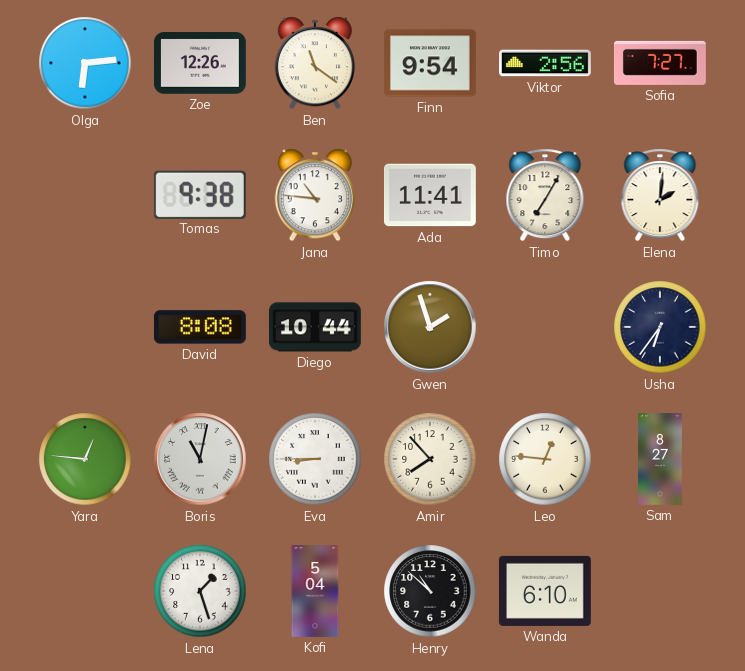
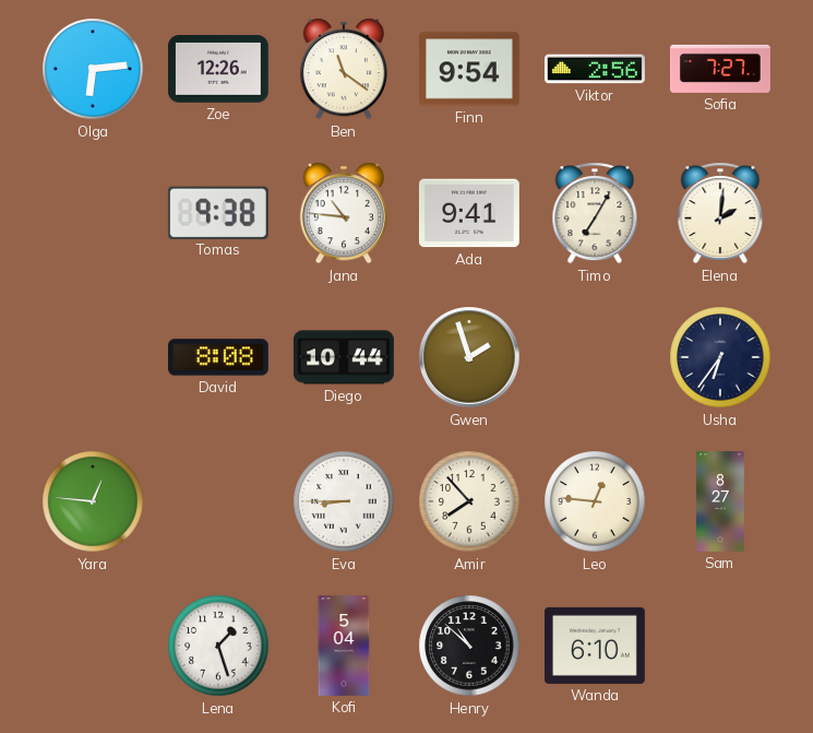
Ada: 11:41 -> 9:41
Boris: 11:02 -> none
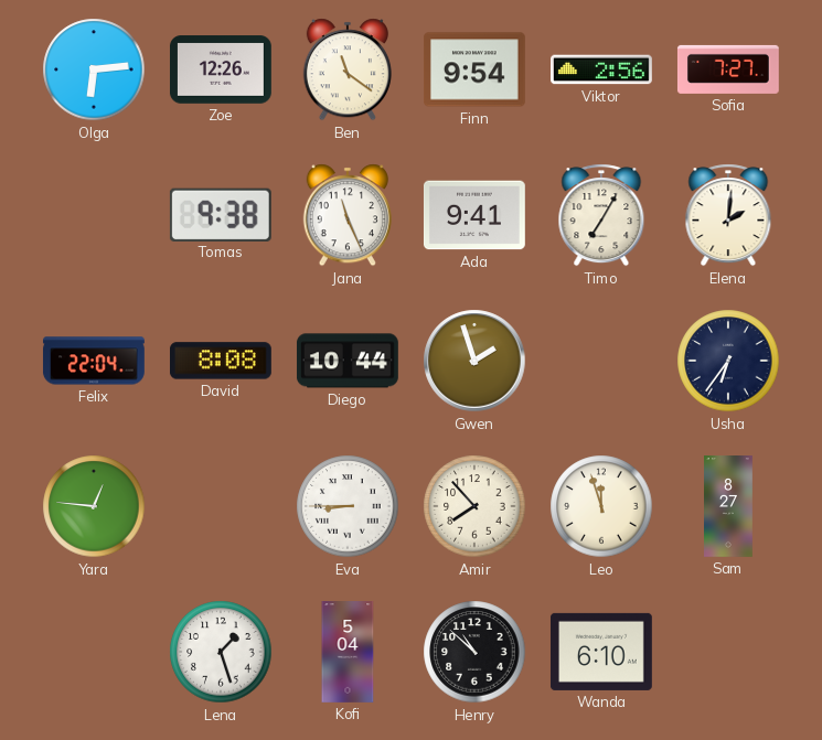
Jana: 10:46 -> 11:26
Felix: none -> 22:04
Leo: 12:46 -> 11:57
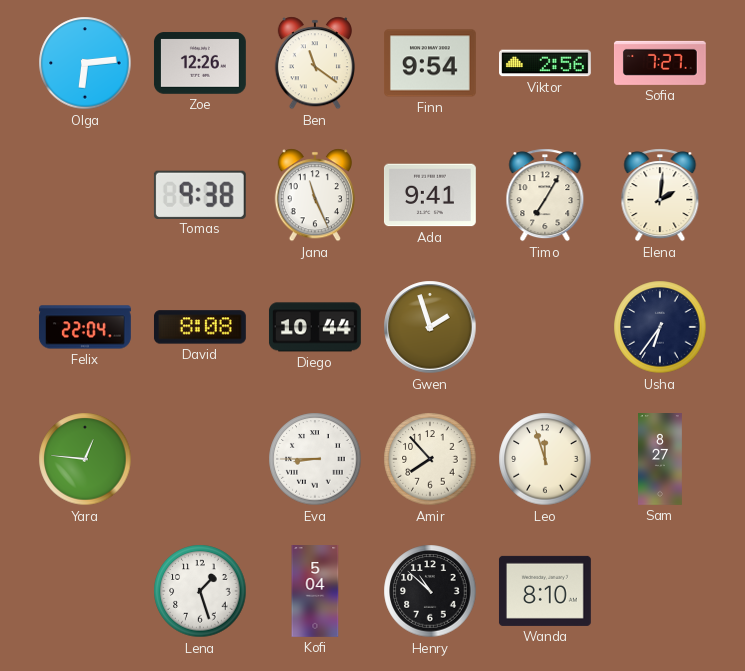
Wanda: 6:10 -> 8:10
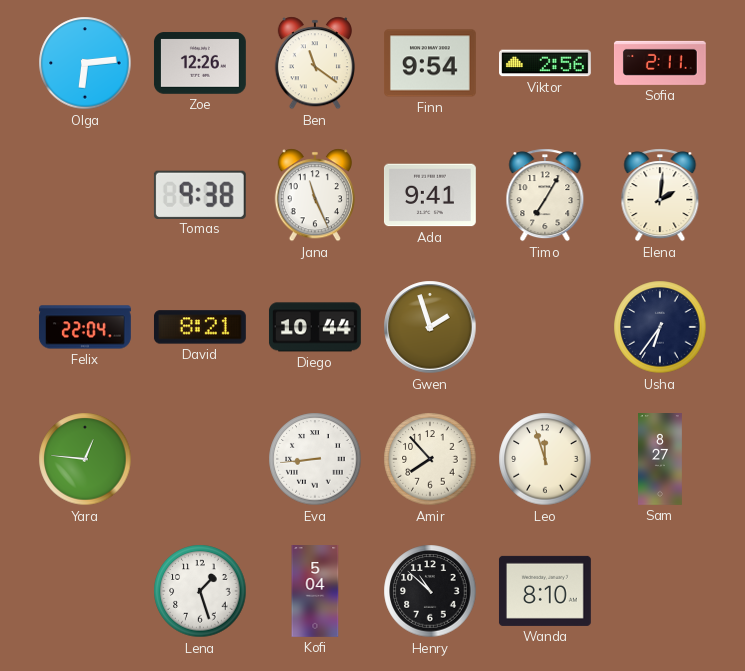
Sofia: 7:27 -> 2:11
David: 8:08 -> 8:21
Eva: 8:45 -> 8:44
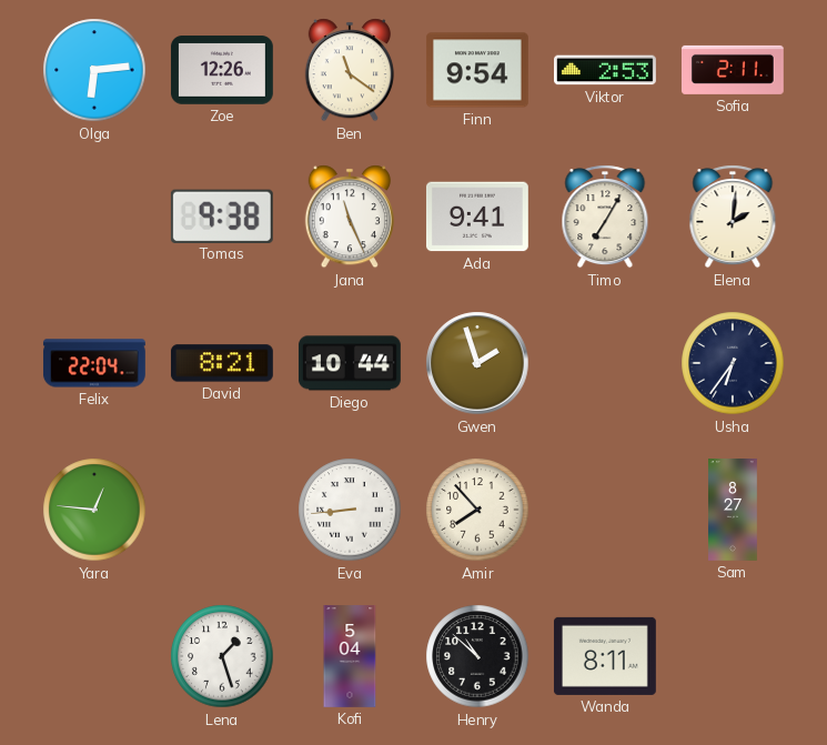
Viktor: 2:56 -> 2:53
Leo: 11:57 -> none
Wanda: 8:10 -> 8:11
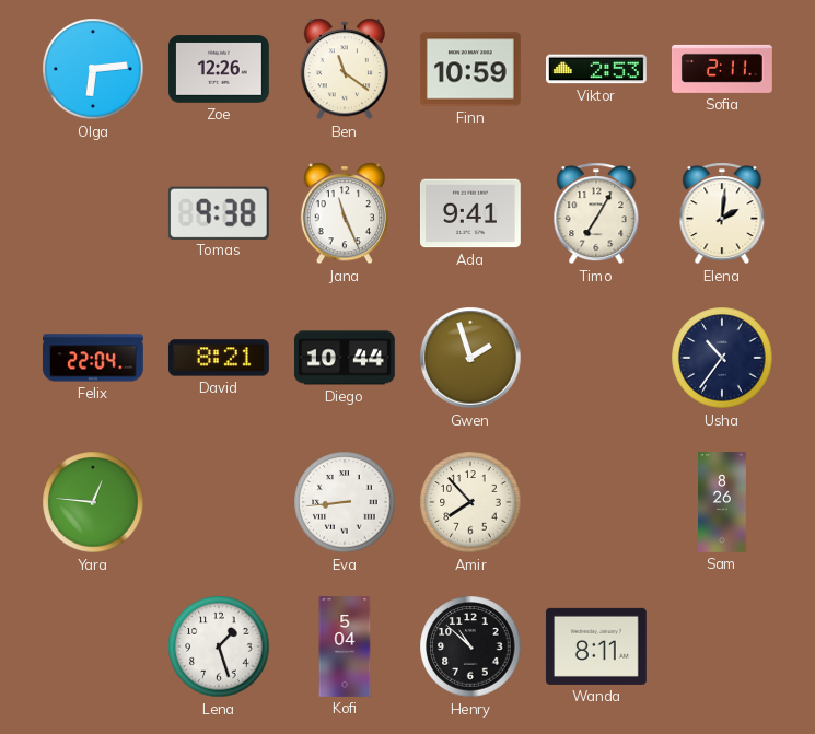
Finn: 9:54 -> 10:59
Usha: 6:36 -> 10:36
Sam: 8:27 -> 8:26
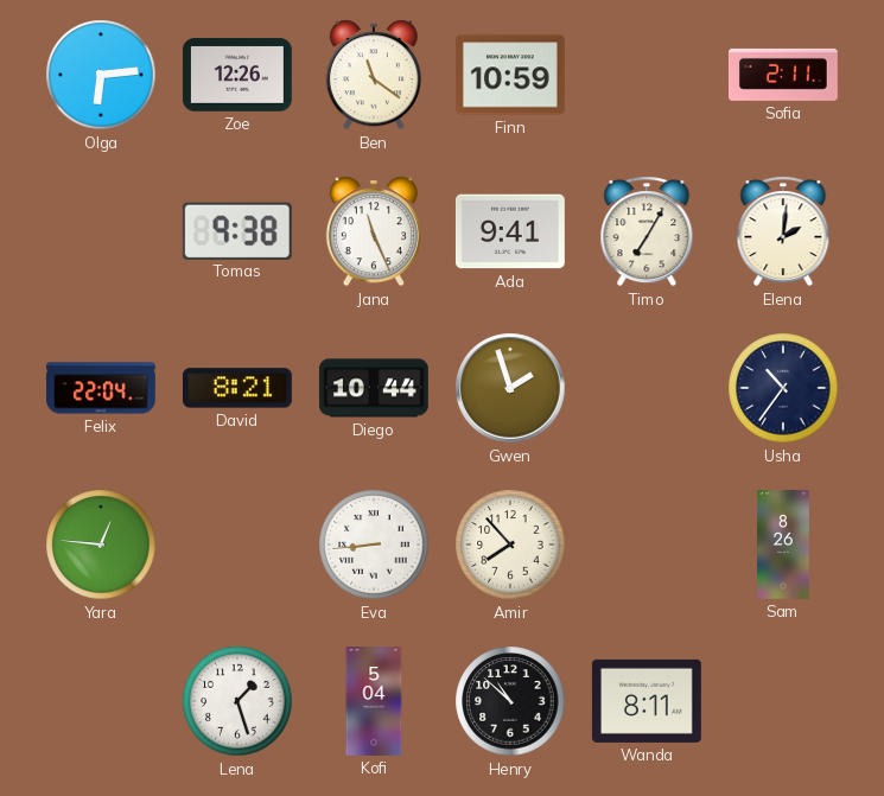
Viktor: 2:53 -> none
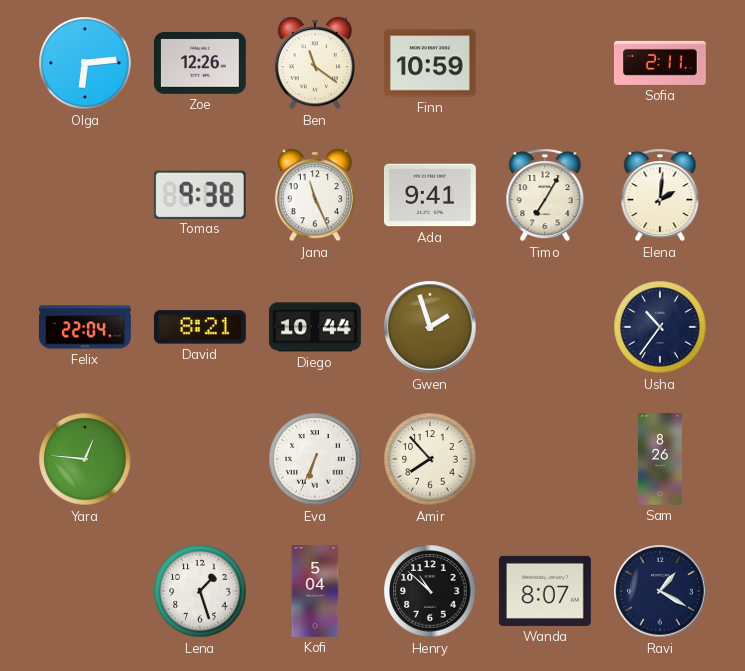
Eva: 8:44 -> 6:34
Wanda: 8:11 -> 8:07
Ravi: none -> 1:20
